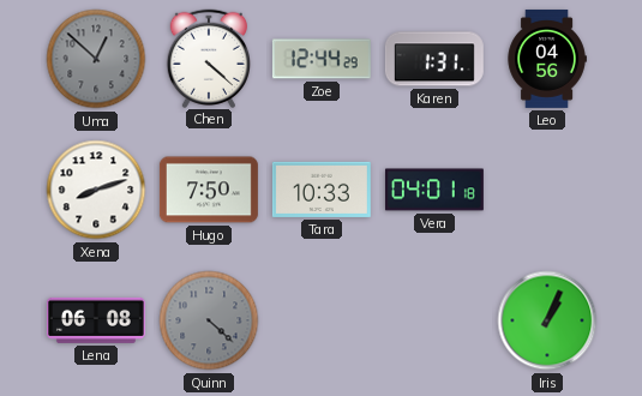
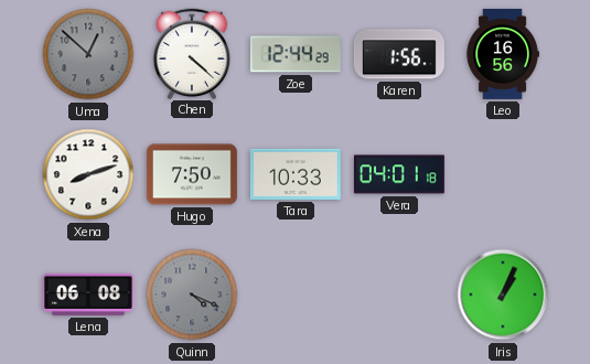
Karen: 1:31 -> 1:56
Leo: 04:56 -> 16:56
Quinn: 4:22 -> 4:19
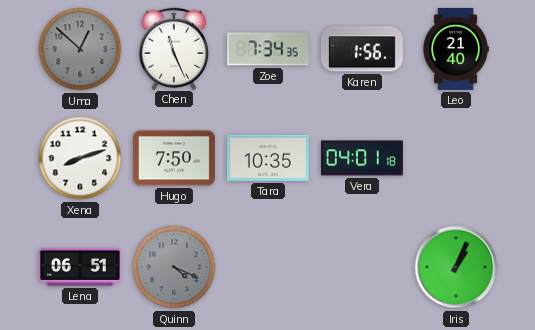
Chen: 4:22 -> 11:26
Zoe: 12:44 -> 7:34
Leo: 16:56 -> 21:40
Tara: 10:33 -> 10:35
Lena: 06:08 -> 06:51
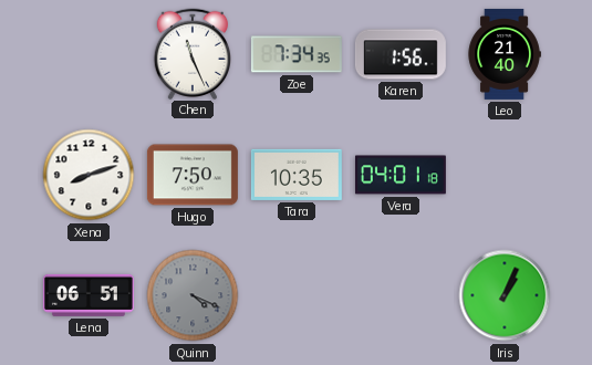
Uma: 12:52 -> none
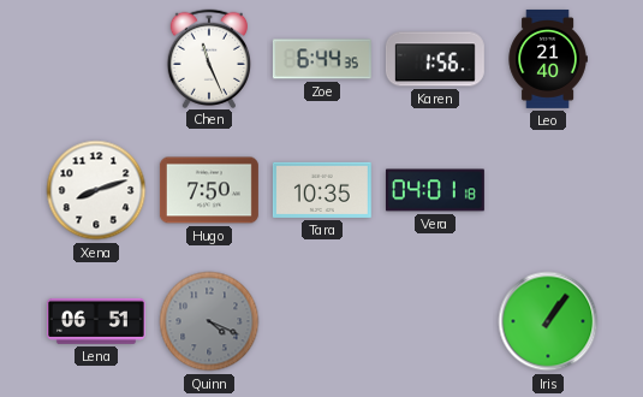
Zoe: 7:34 -> 6:44
Iris: 1:04 -> 1:06
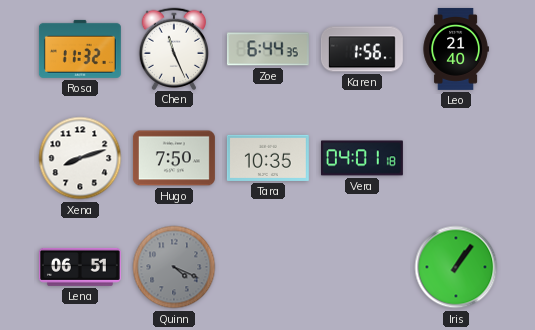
Rosa: none -> 11:32
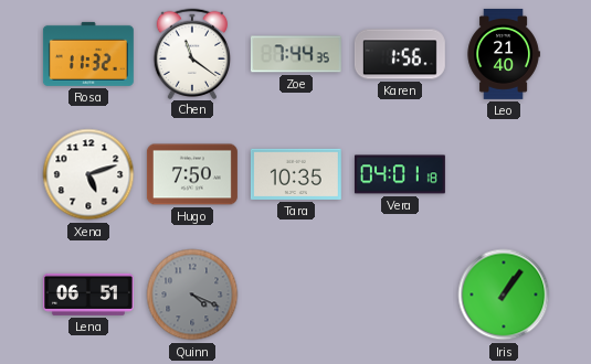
Chen: 11:26 -> 11:21
Zoe: 6:44 -> 7:44
Xena: 8:12 -> 5:12
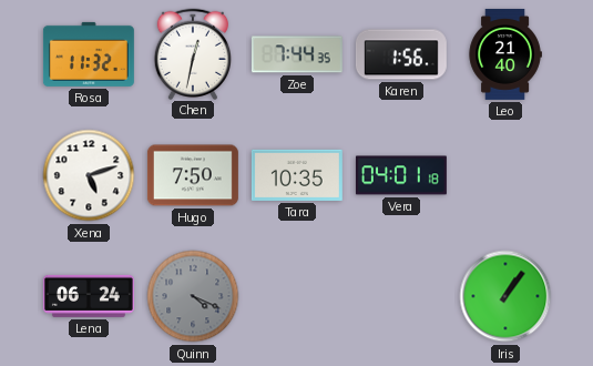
Chen: 11:21 -> 12:32
Lena: 06:51 -> 06:24
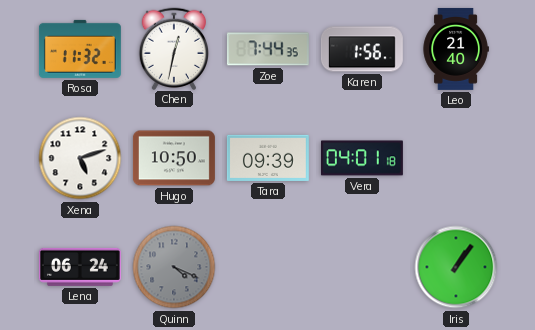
Hugo: 7:50 -> 10:50
Tara: 10:35 -> 09:39
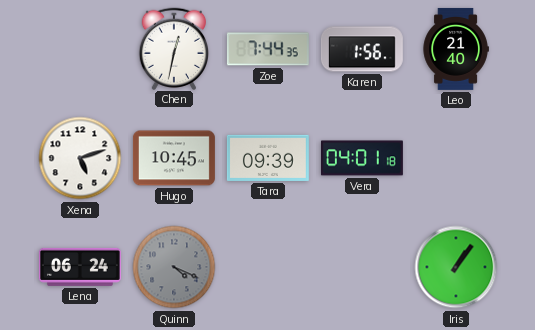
Rosa: 11:32 -> none
Hugo: 10:50 -> 10:45
